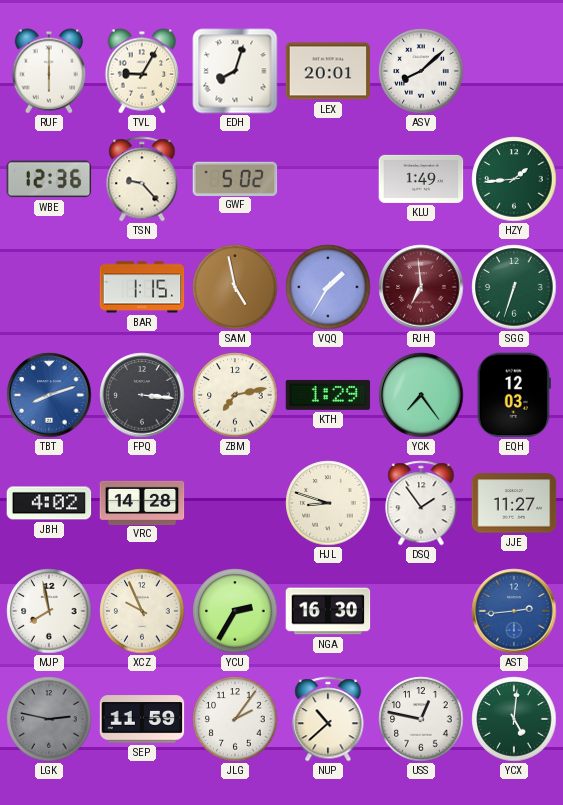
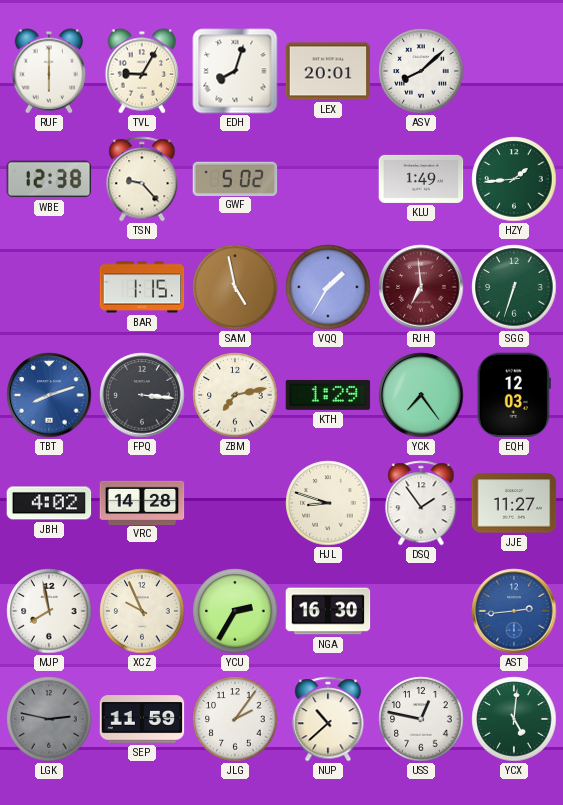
WBE: 12:36 -> 12:38
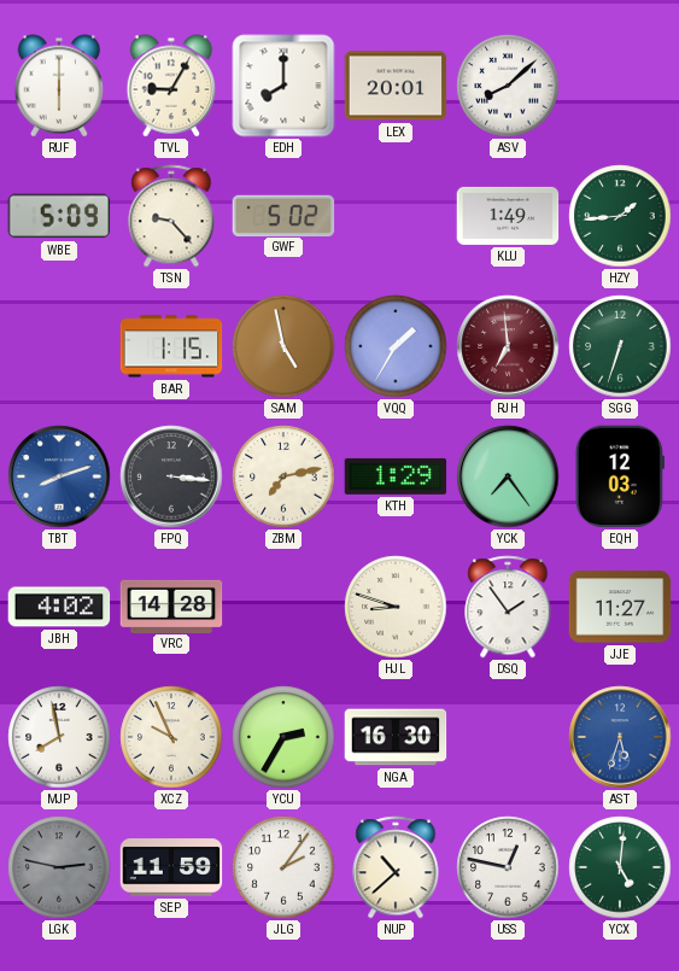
EDH: 8:03 -> 8:00
WBE: 12:38 -> 5:09
AST: 2:44 -> 5:33
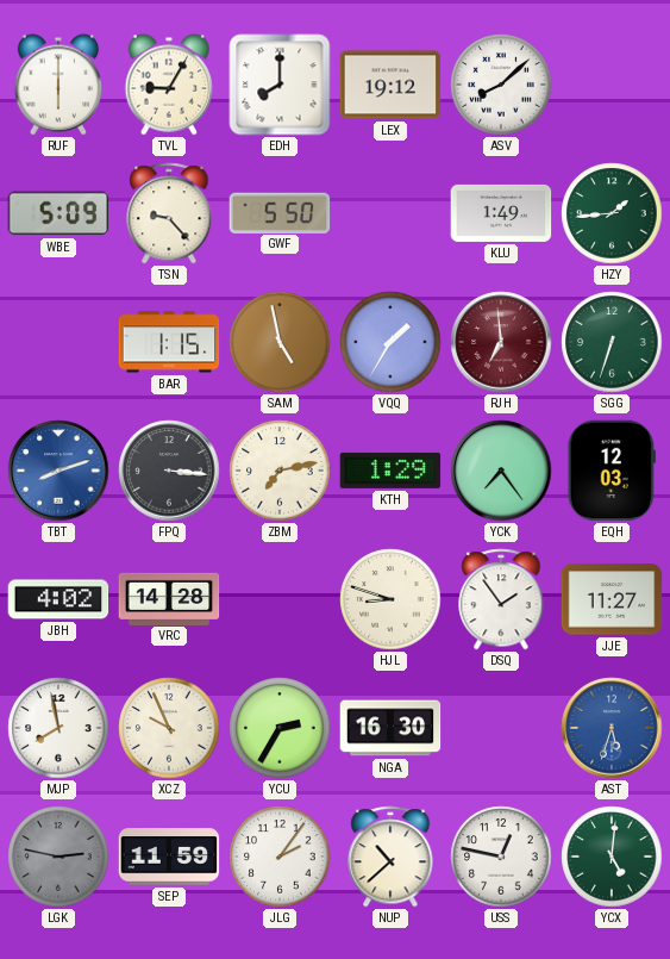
LEX: 20:01 -> 19:12
GWF: 5:02 -> 5:50
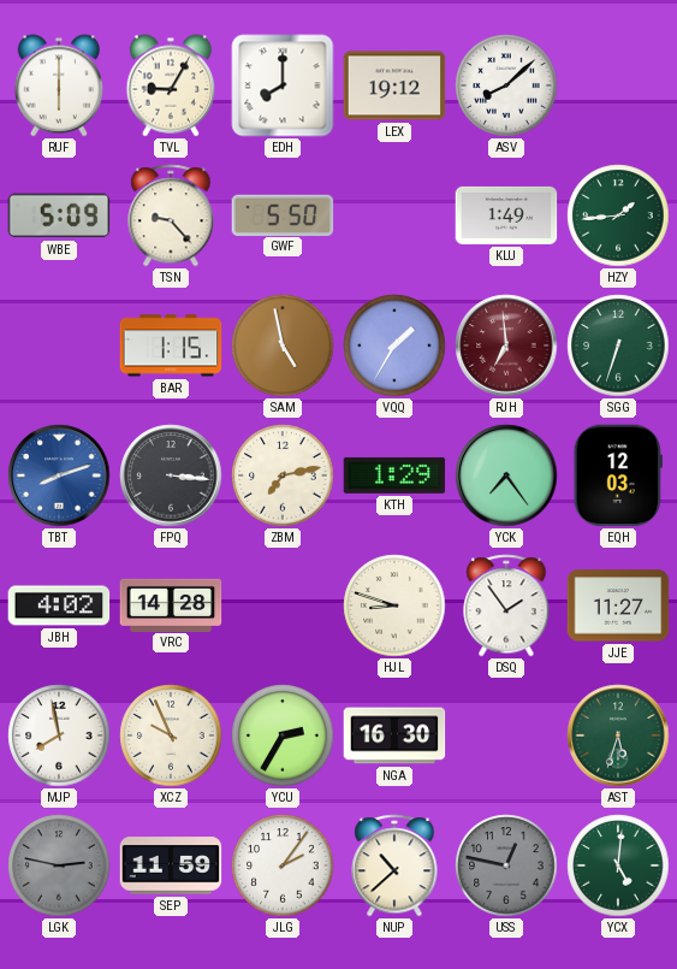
AST dial: blue -> green
USS dial: white -> grey
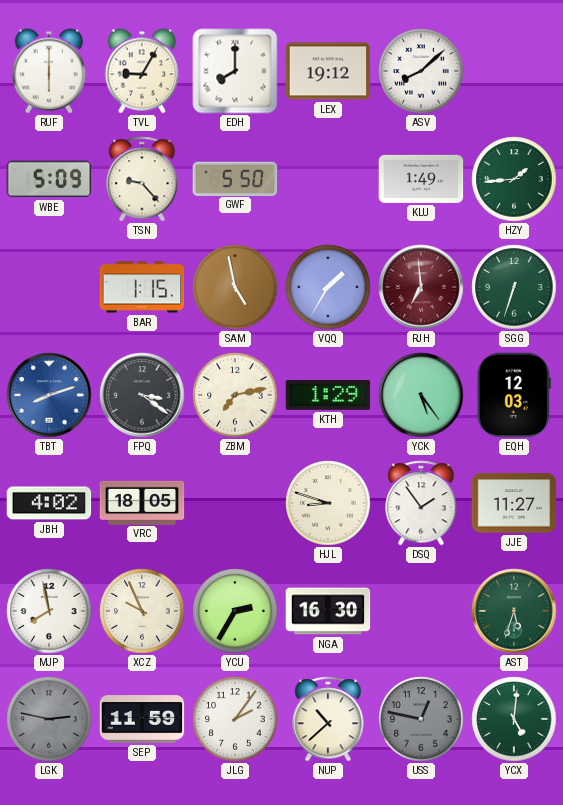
FPQ: 3:16 -> 3:21
YCK: 7:24 -> 5:24
VRC: 14:28 -> 18:05
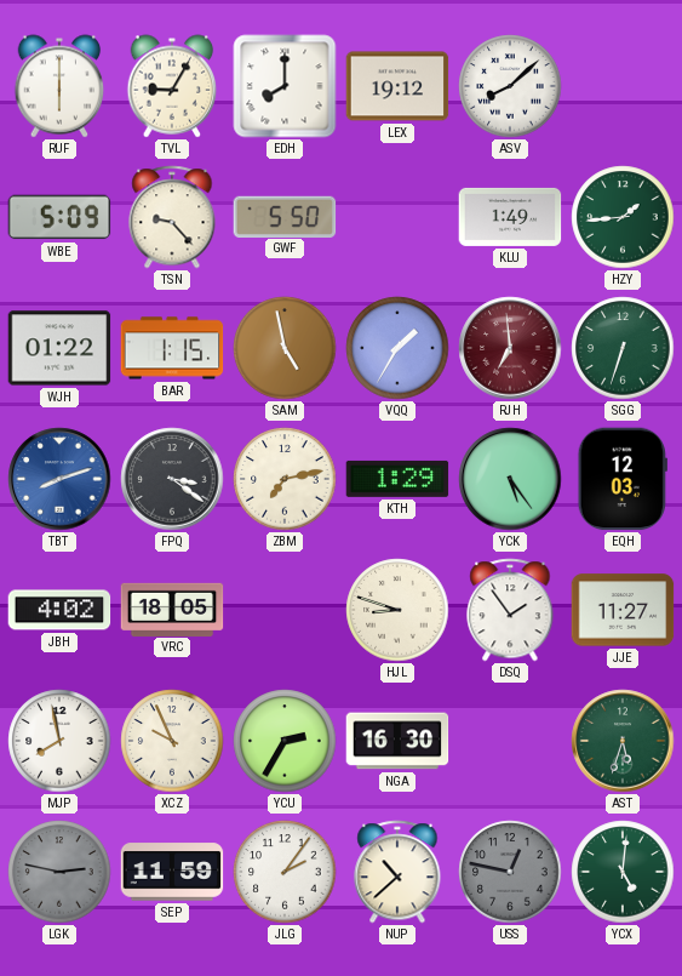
WJH: none -> 01:22
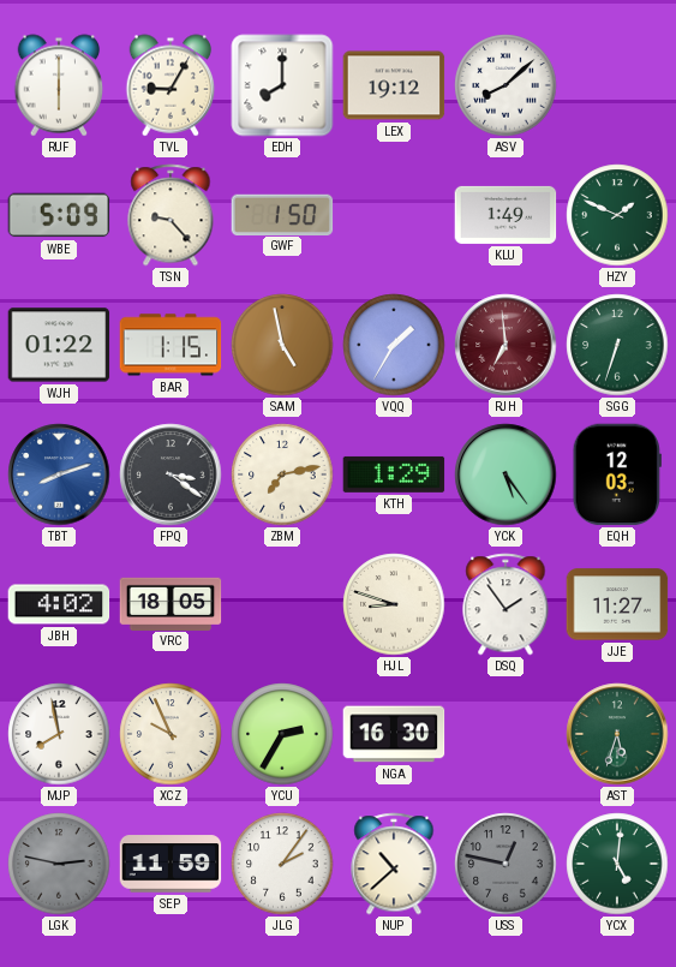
GWF: 5:50 -> 1:50
HZY: 1:44 -> 1:49
